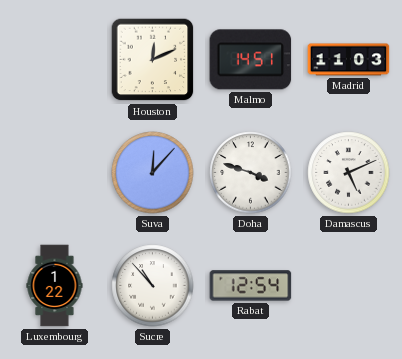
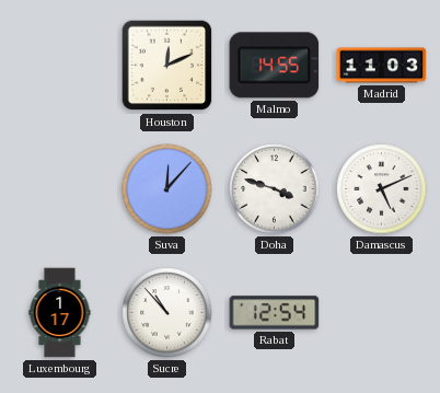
Malmo: 14:51 -> 14:55
Luxembourg: 1:22 -> 1:17
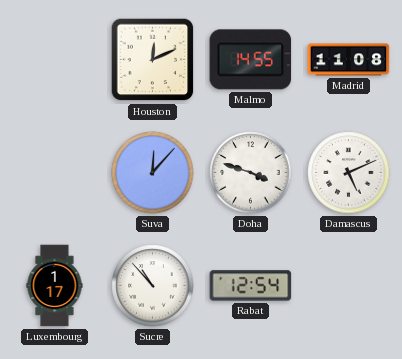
Madrid: 11:03 -> 11:08
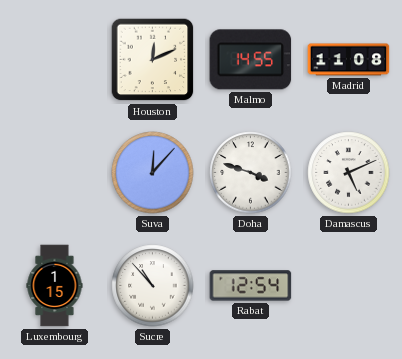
Luxembourg: 1:17 -> 1:15
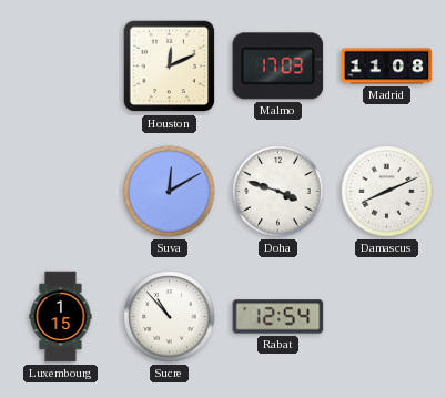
Malmo: 14:55 -> 17:03
Suva: 12:07 -> 12:10
Damascus: 5:11 -> 8:11
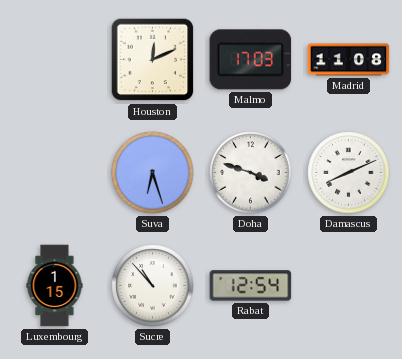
Suva: 12:10 -> 6:27
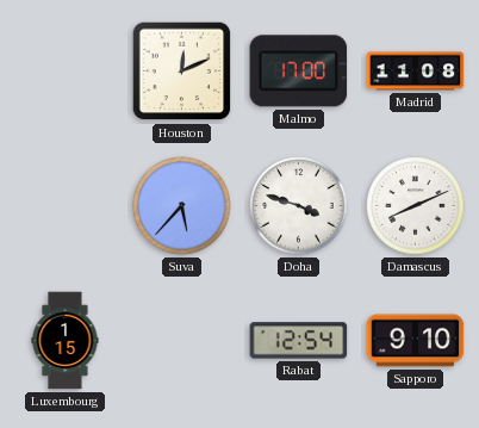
Malmo: 17:03 -> 17:00
Suva: 6:27 -> 5:37
Sucre: 10:53 -> none
Sapporo: none -> 9:10
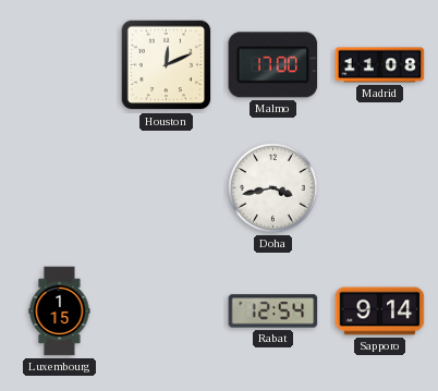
Suva: 5:37 -> none
Doha: 3:48 -> 3:43
Damascus: 8:11 -> none
Sapporo: 9:10 -> 9:14
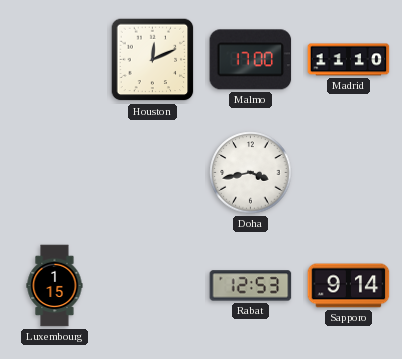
Madrid: 11:08 -> 11:10
Rabat: 12:54 -> 12:53
